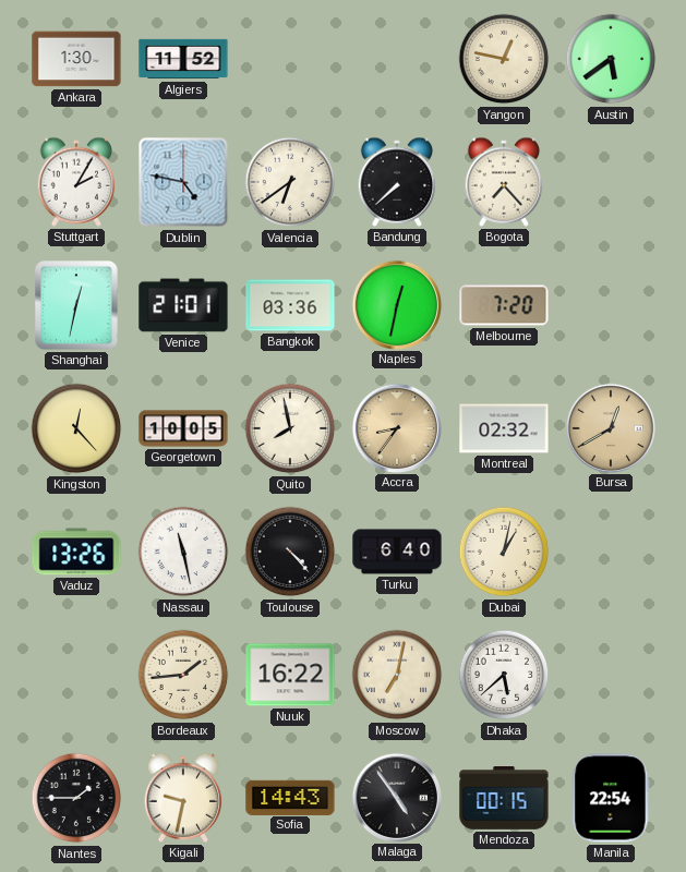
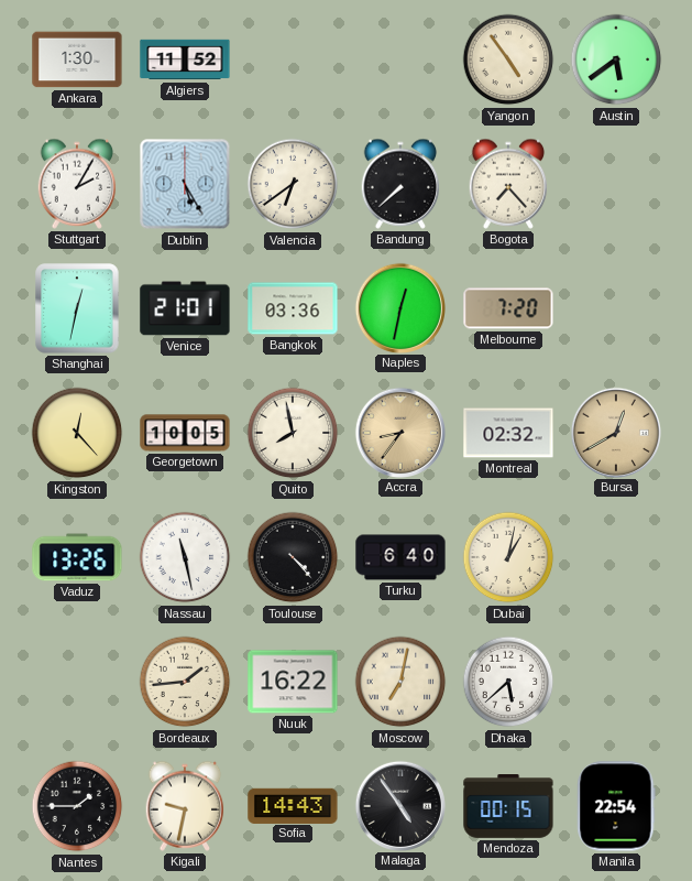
Yangon: 12:47 -> 4:54
Dublin: 4:47 -> 5:25
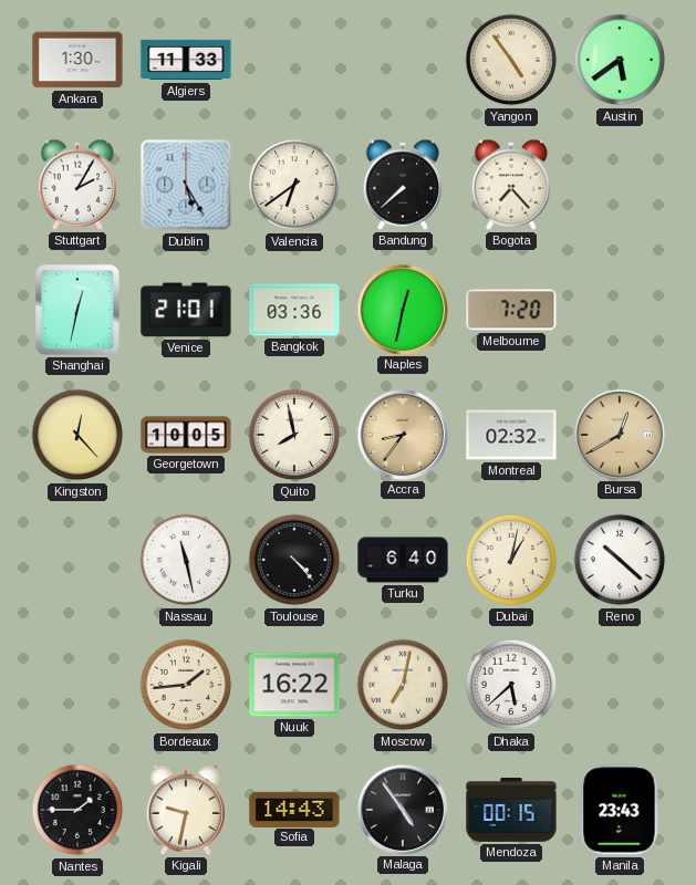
Algiers: 11:52 -> 11:33
Vaduz: 13:26 -> none
Reno: none -> 10:22
Manila: 22:54 -> 23:43
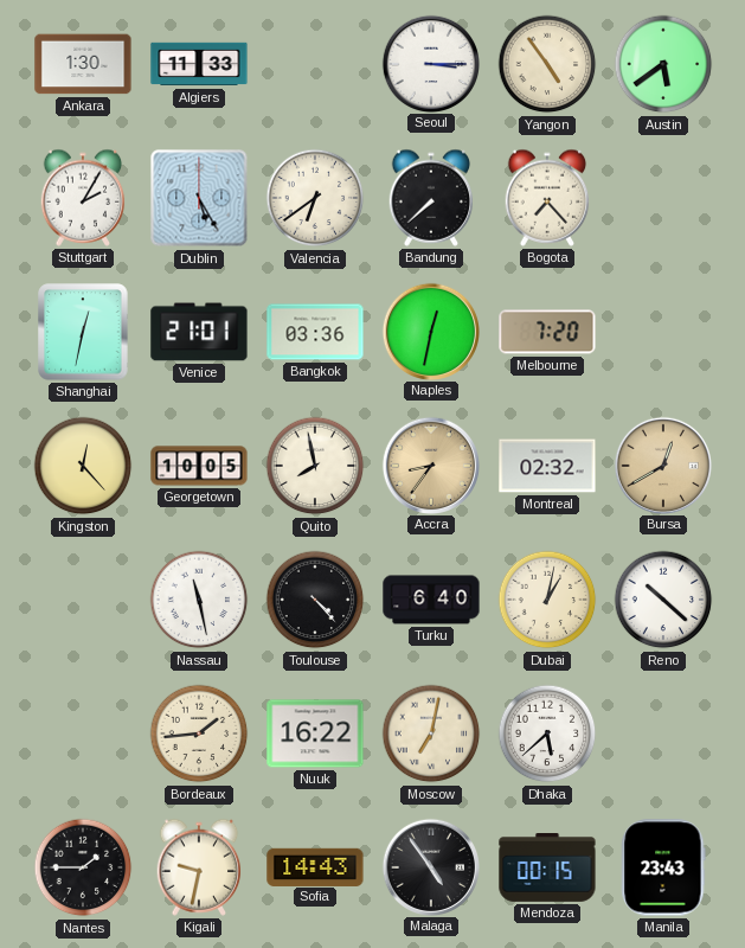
Seoul: none -> 3:15
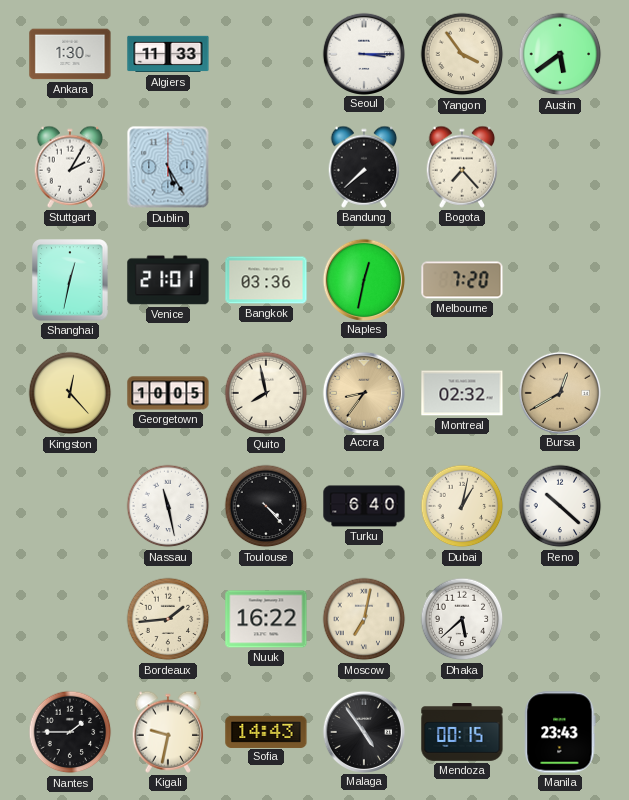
Yangon: 4:54 -> 3:54
Valencia: 6:39 -> none
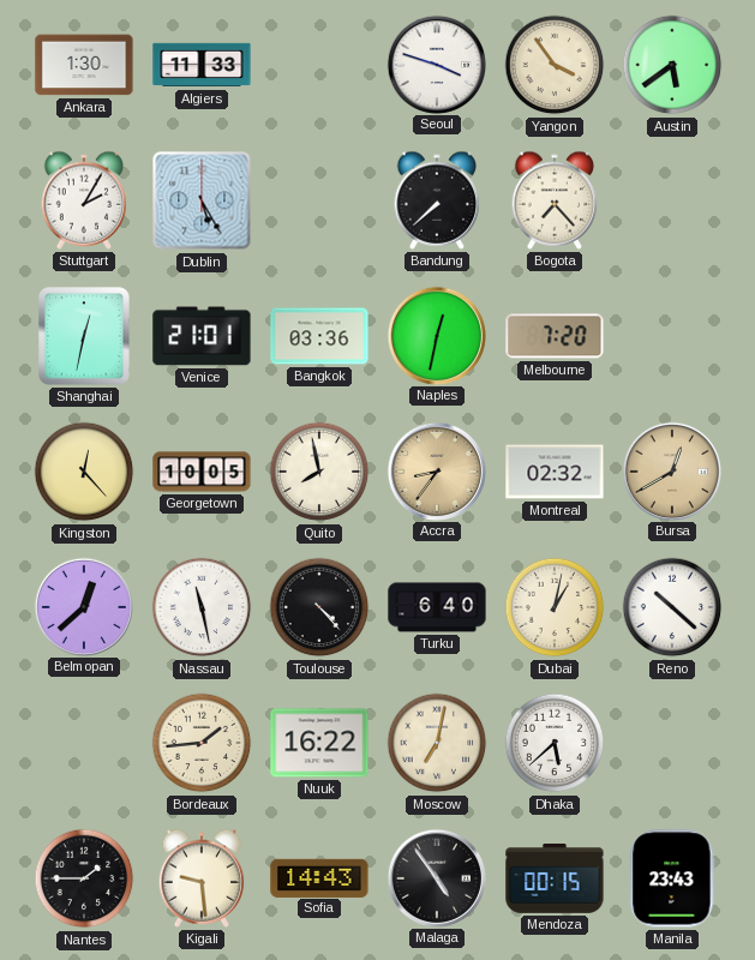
Seoul: 3:15 -> 3:48
Belmopan: none -> 12:38
Kigali: 9:32 -> 9:29
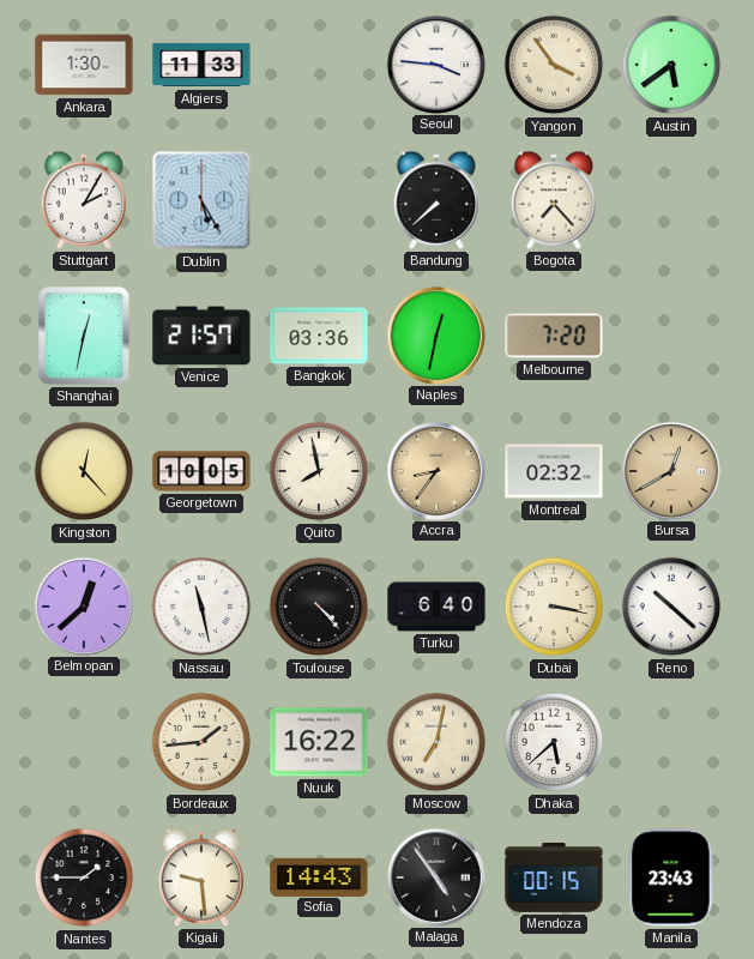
Seoul: 3:48 -> 3:46
Venice: 21:01 -> 21:57
Dubai: 1:02 -> 3:17
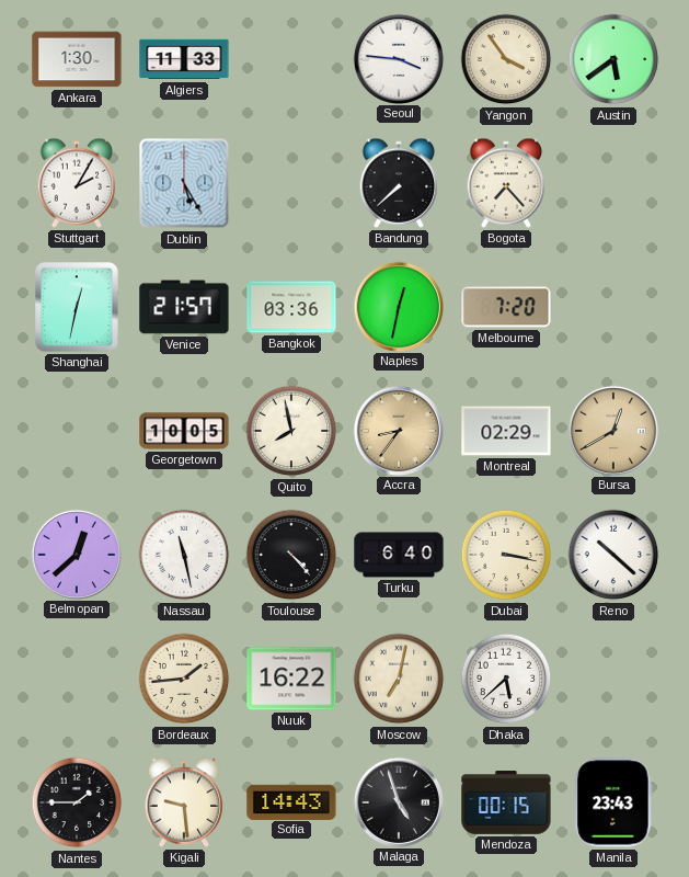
Kingston: 12:23 -> none
Montreal: 02:32 -> 02:29
Malaga: 4:54 -> 4:57
